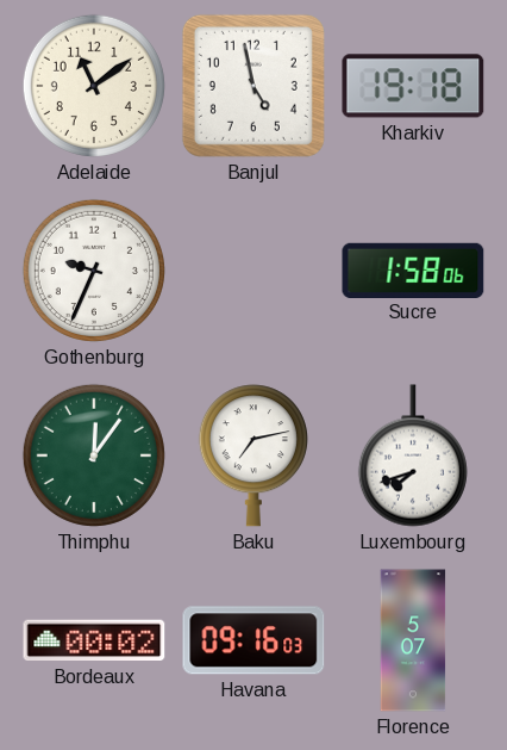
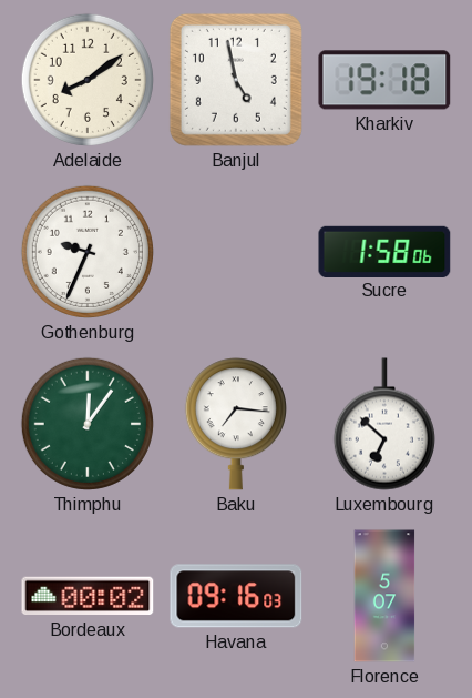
Adelaide: 11:09 -> 8:09
Baku: 7:13 -> 7:16
Luxembourg: 7:42 -> 6:52
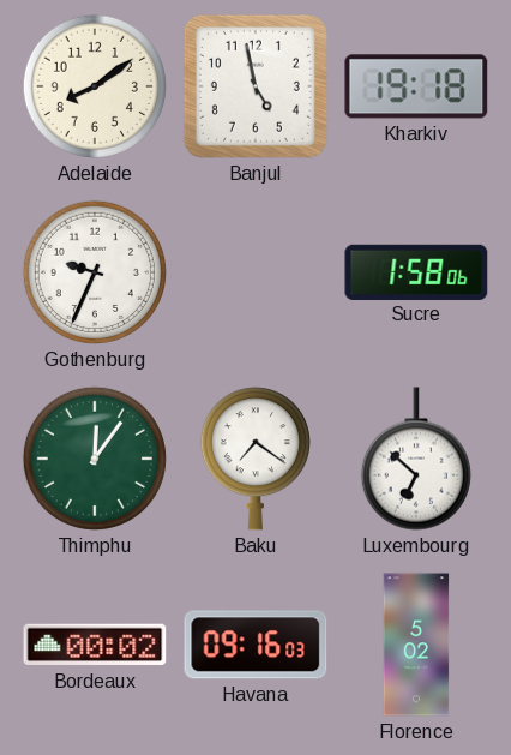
Baku: 7:16 -> 7:21
Florence: 5:07 -> 5:02
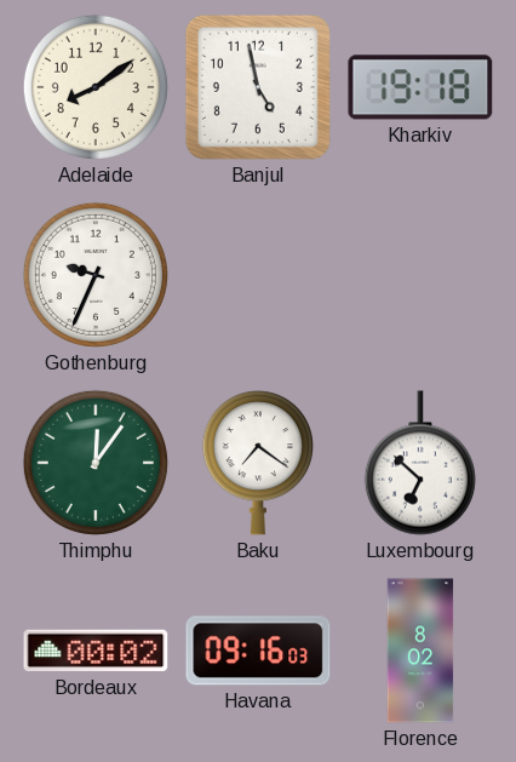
Sucre: 1:58 -> none
Florence: 5:02 -> 8:02
